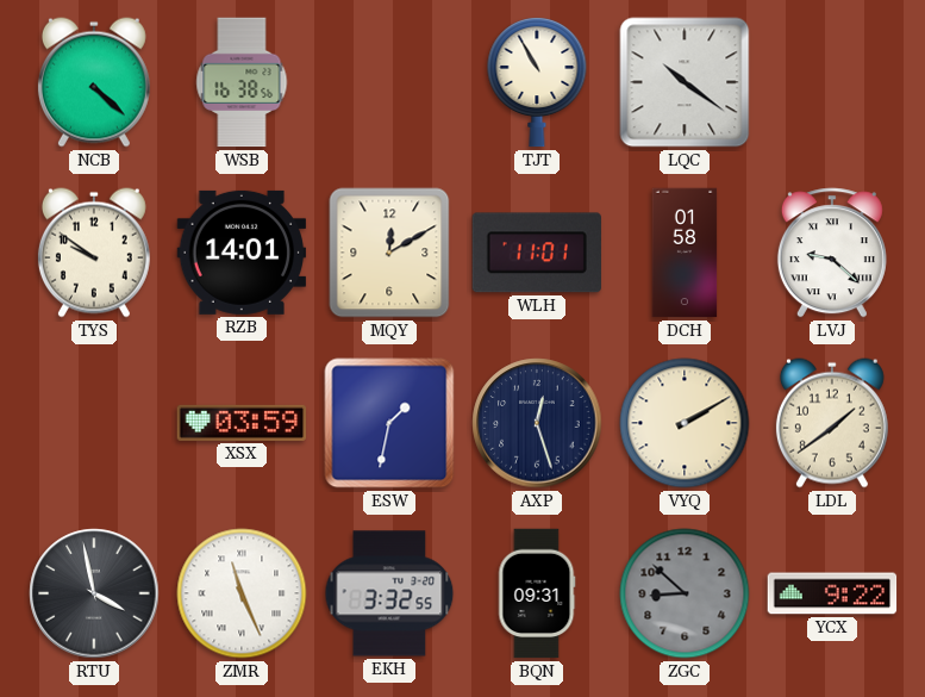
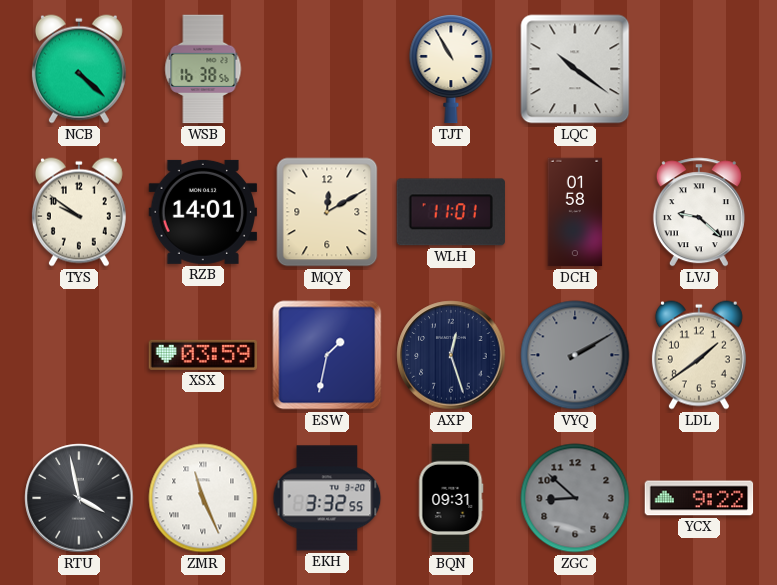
VYQ dial: cream -> grey
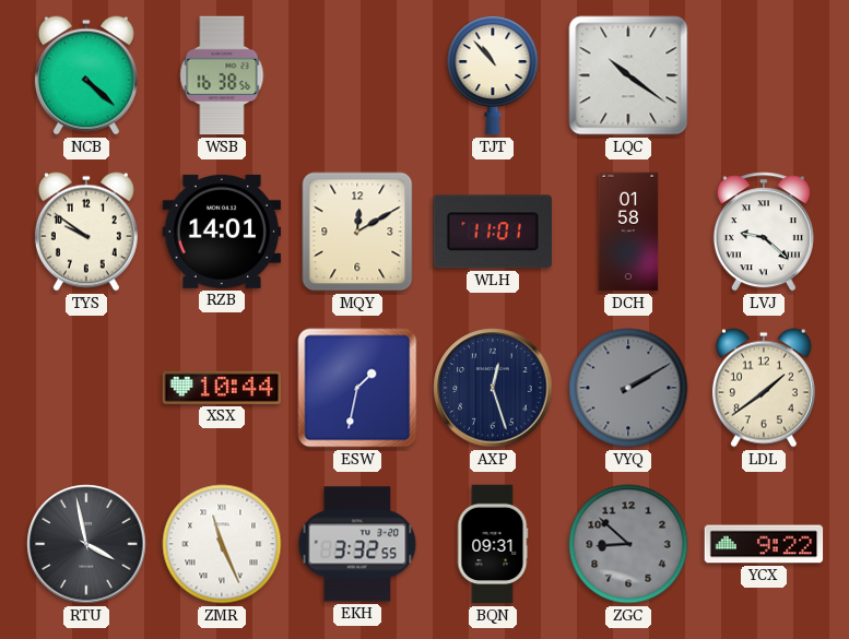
TJT: 10:55 -> 10:53
XSX: 03:59 -> 10:44
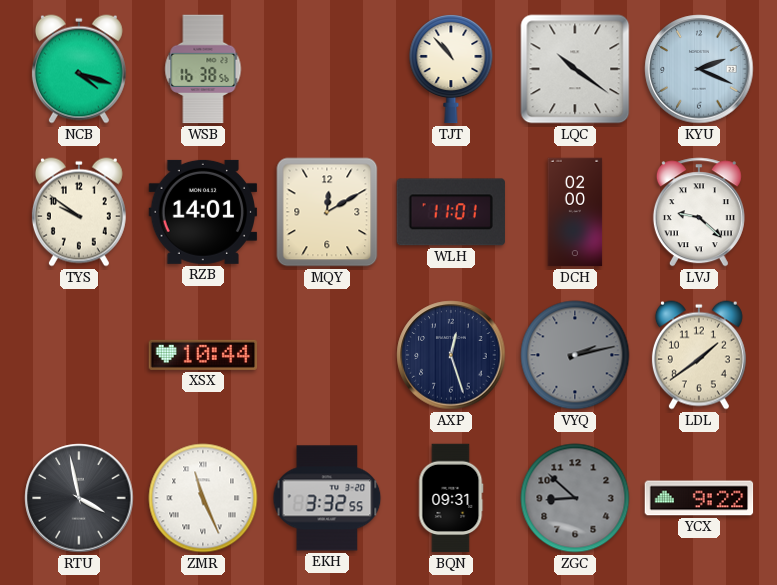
NCB: 4:22 -> 4:18
KYU: none -> 2:19
DCH: 01:58 -> 02:00
ESW: 1:32 -> none
VYQ: 2:10 -> 2:13
